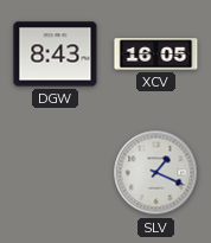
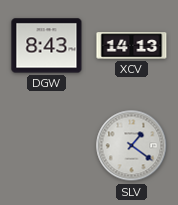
XCV: 16:05 -> 14:13
SLV: 1:19 -> 1:21
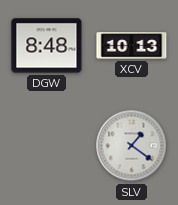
DGW: 8:43 -> 8:48
XCV: 14:13 -> 10:13
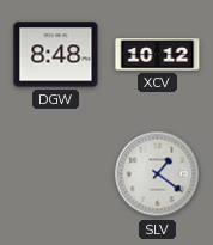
XCV: 10:13 -> 10:12
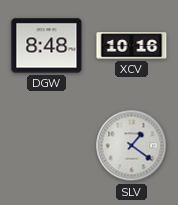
XCV: 10:12 -> 10:16
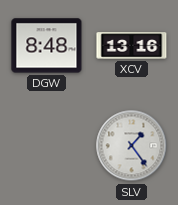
XCV: 10:16 -> 13:16
SLV: 1:21 -> 1:24
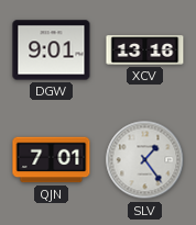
DGW: 8:48 -> 9:01
QJN: none -> 7:01
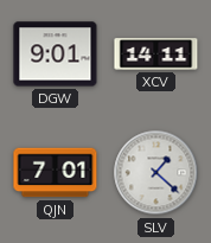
XCV: 13:16 -> 14:11
SLV: 1:24 -> 1:22
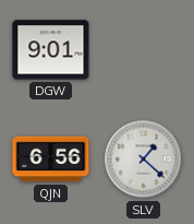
XCV: 14:11 -> none
QJN: 7:01 -> 6:56
